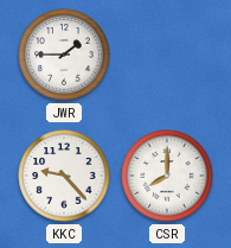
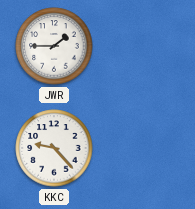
CSR: 8:00 -> none
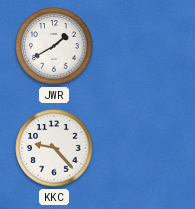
JWR: 1:45 -> 1:40
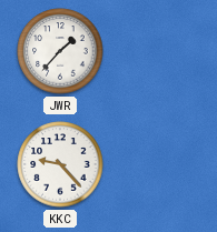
JWR: 1:40 -> 1:37
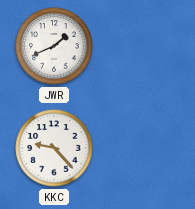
JWR: 1:37 -> 1:41
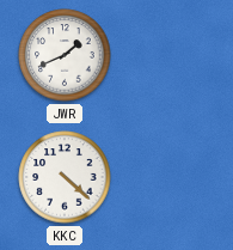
KKC: 9:23 -> 4:22
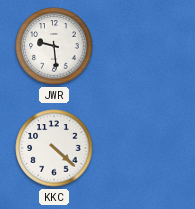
JWR: 1:41 -> 9:29
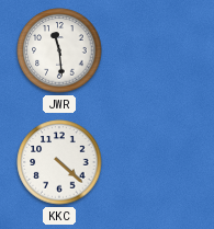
JWR: 9:29 -> 11:29
